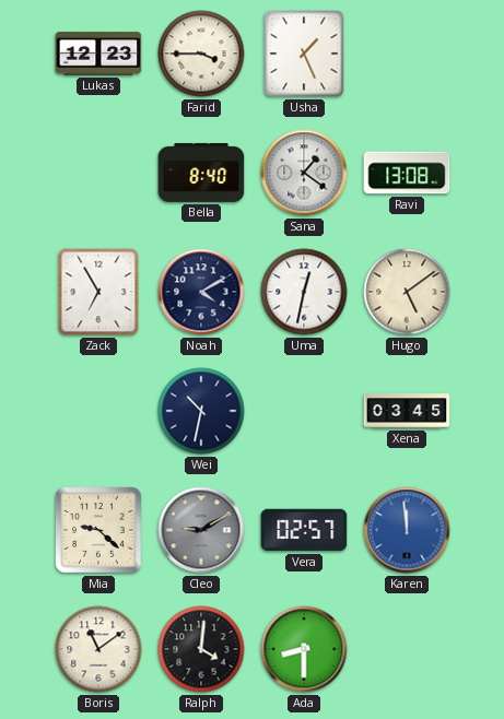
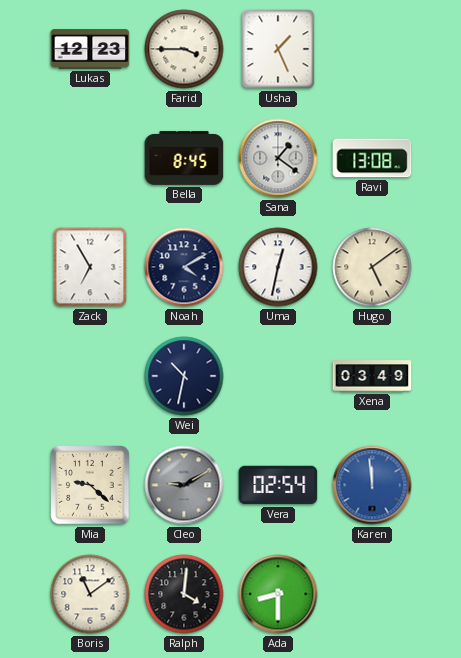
Bella: 8:40 -> 8:45
Xena: 03:45 -> 03:49
Vera: 02:57 -> 02:54
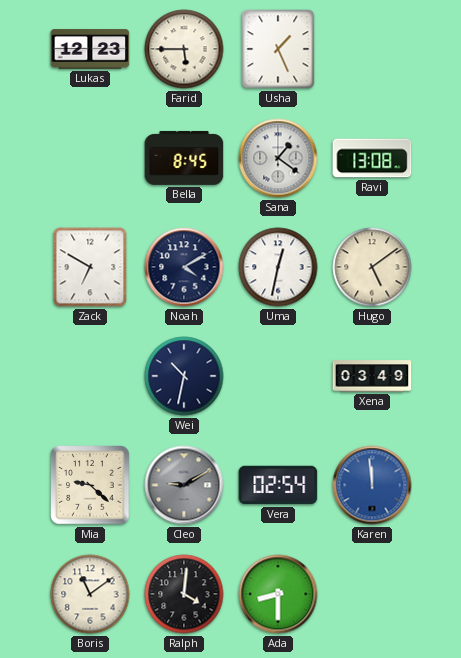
Farid: 3:45 -> 5:45
Zack: 6:55 -> 6:50
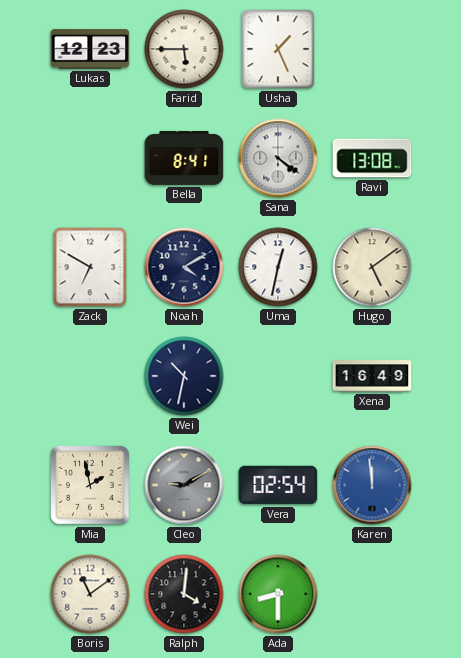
Bella: 8:45 -> 8:41
Sana: 1:21 -> 4:21
Xena: 03:49 -> 16:49
Mia: 9:22 -> 1:58
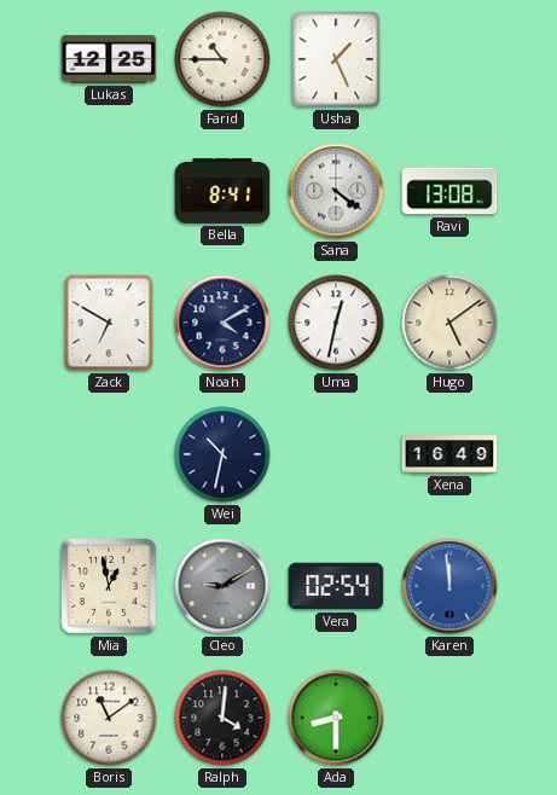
Lukas: 12:23 -> 12:25
Farid: 5:45 -> 10:45
Mia: 1:58 -> 12:58
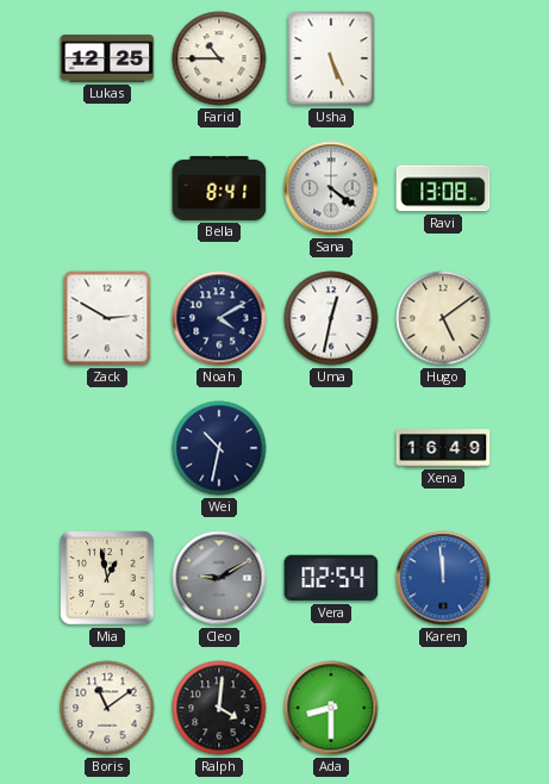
Usha: 1:26 -> 5:26
Zack: 6:50 -> 2:50
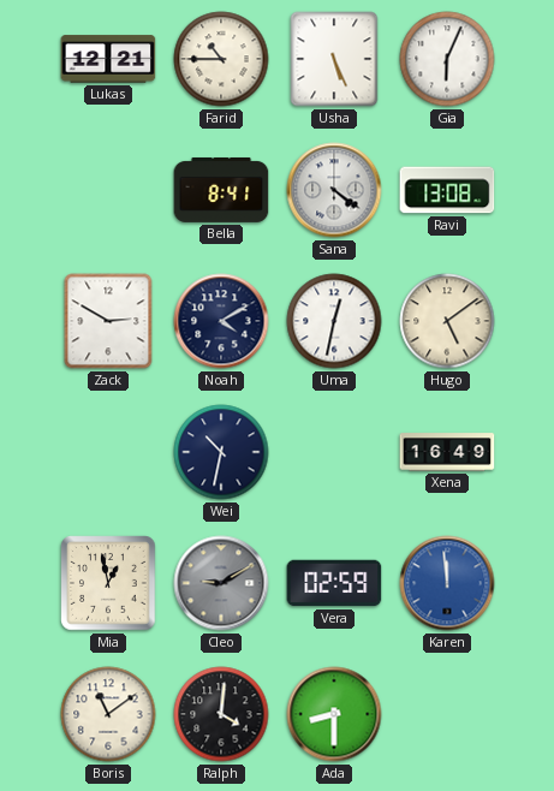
Lukas: 12:25 -> 12:21
Gia: none -> 6:04
Vera: 02:54 -> 02:59
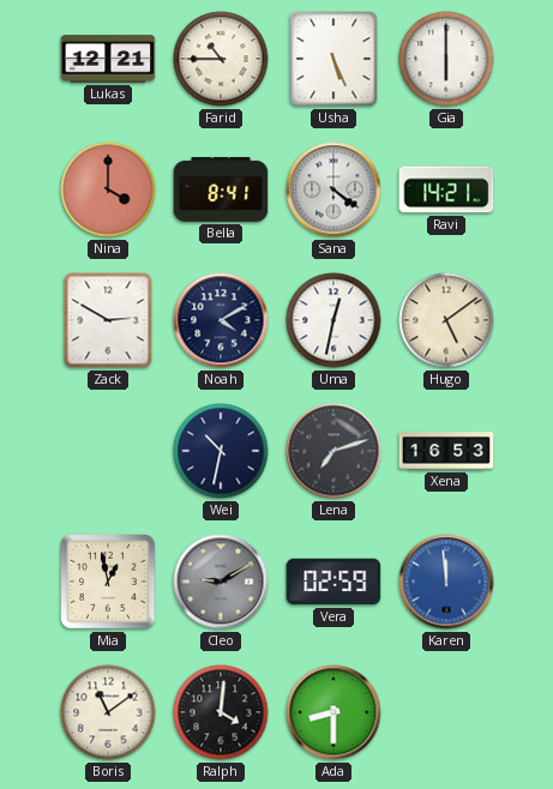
Gia: 6:04 -> 6:00
Nina: none -> 4:00
Ravi: 13:08 -> 14:21
Lena: none -> 7:12
Xena: 16:49 -> 16:53
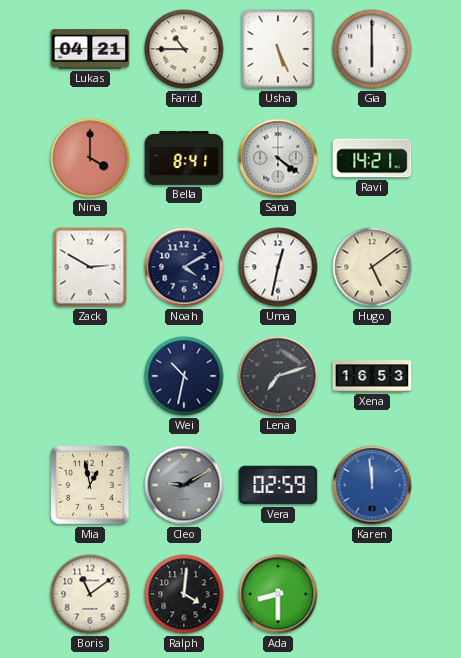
Lukas: 12:21 -> 04:21
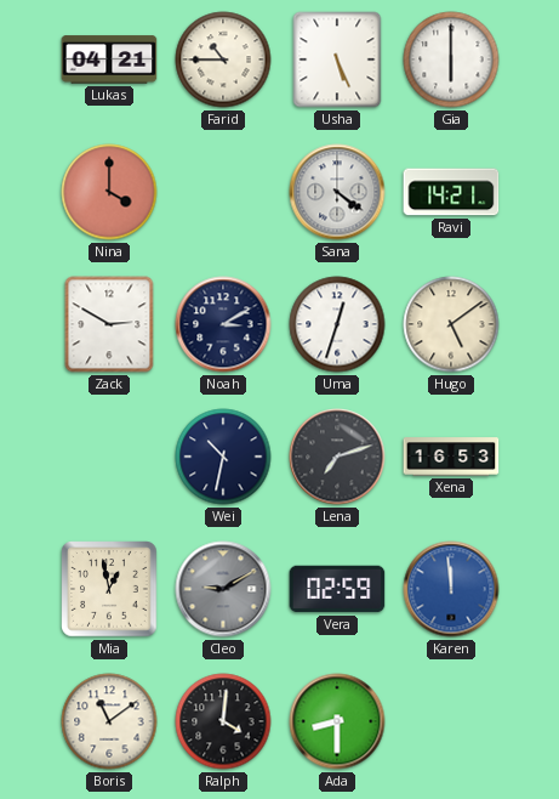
Bella: 8:41 -> none
Noah: 4:10 -> 3:10
Uma: 12:32 -> 12:33
